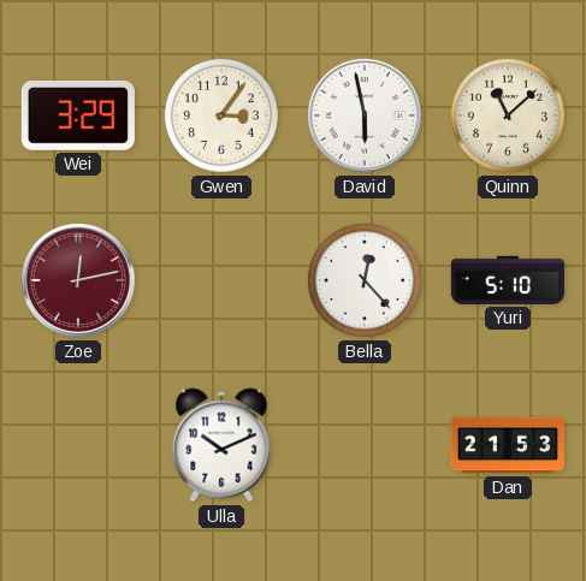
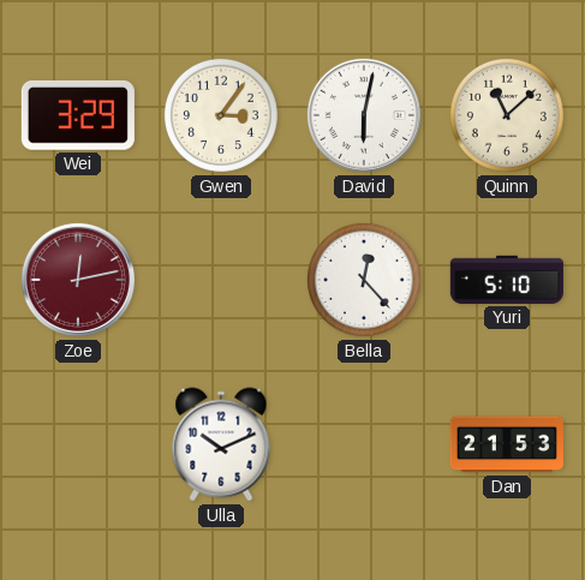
David: 5:58 -> 6:02
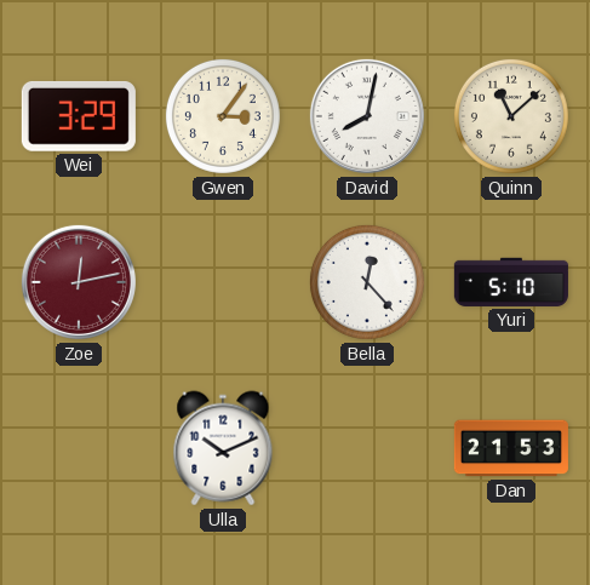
David: 6:02 -> 8:02
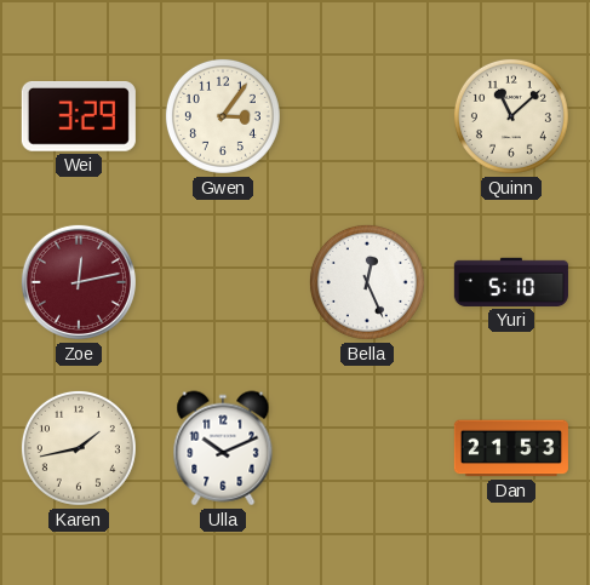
David: 8:02 -> none
Bella: 12:23 -> 12:26
Karen: none -> 1:43
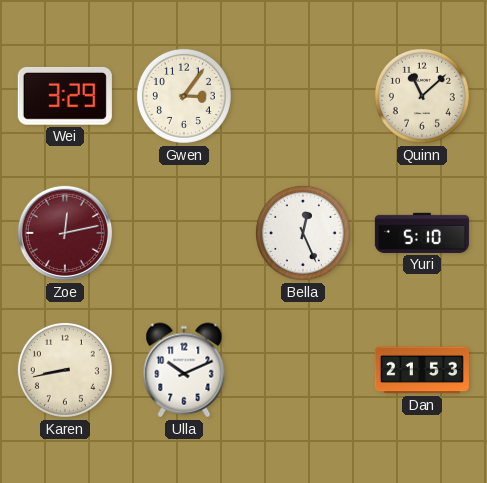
Karen: 1:43 -> 8:43
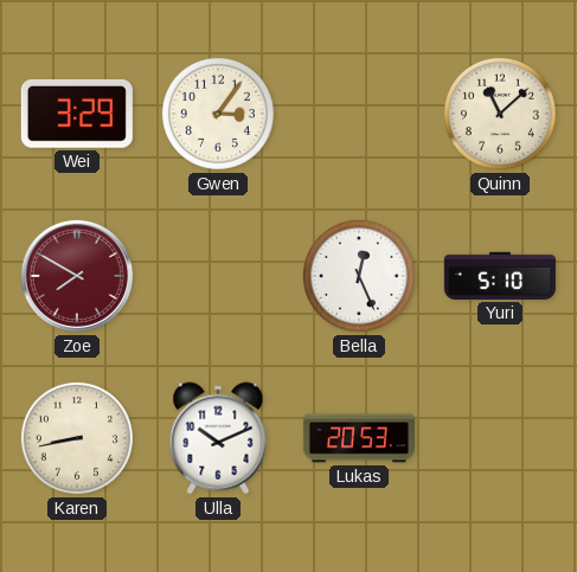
Zoe: 12:13 -> 7:50
Lukas: none -> 20:53
Dan: 21:53 -> none
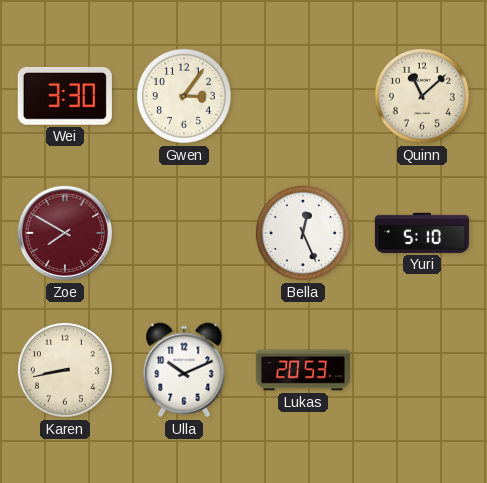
Wei: 3:29 -> 3:30
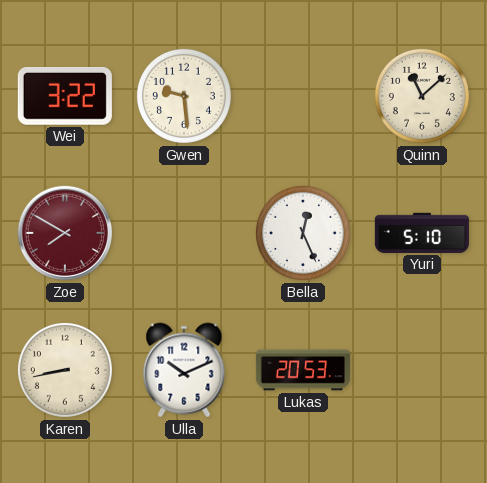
Wei: 3:30 -> 3:22
Gwen: 3:06 -> 9:29
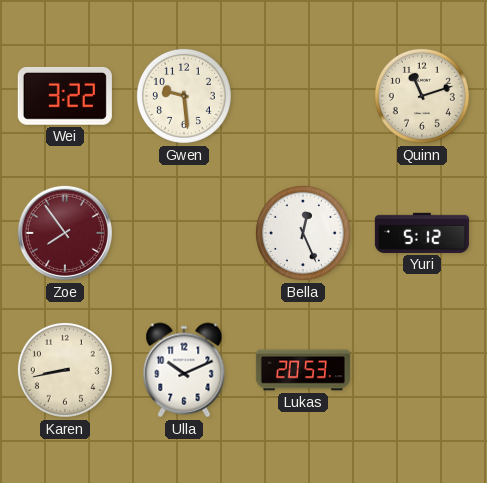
Quinn: 11:08 -> 11:12
Zoe: 7:50 -> 7:54
Yuri: 5:10 -> 5:12
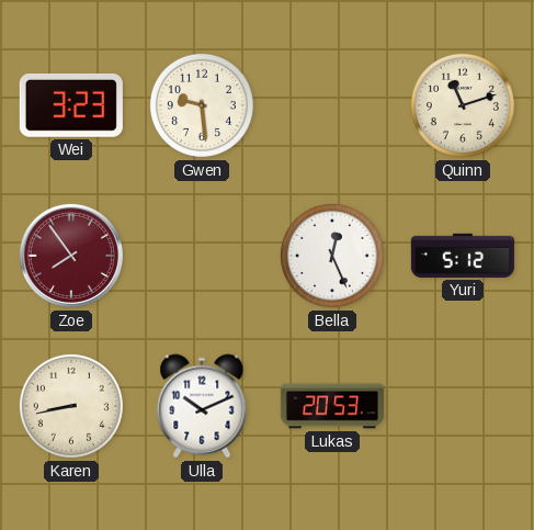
Wei: 3:22 -> 3:23
